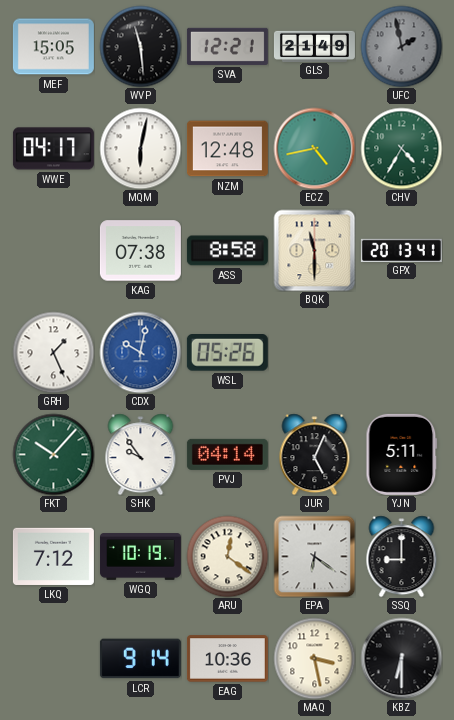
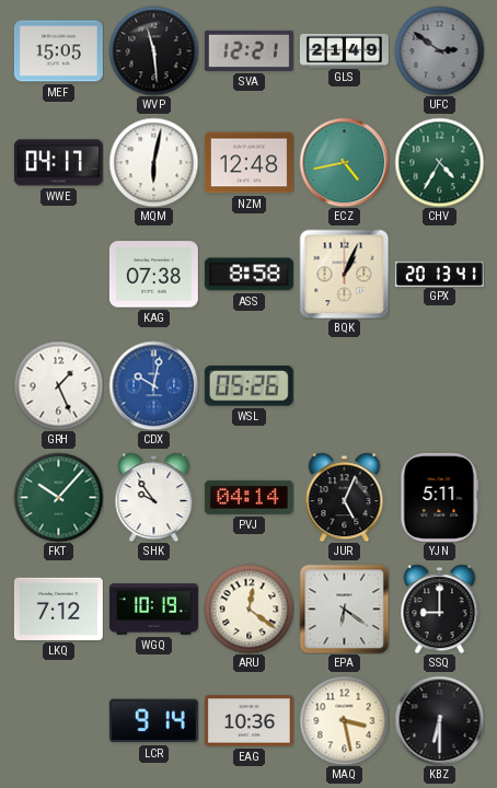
UFC: 1:58 -> 2:51
BQK: 11:30 -> 1:04
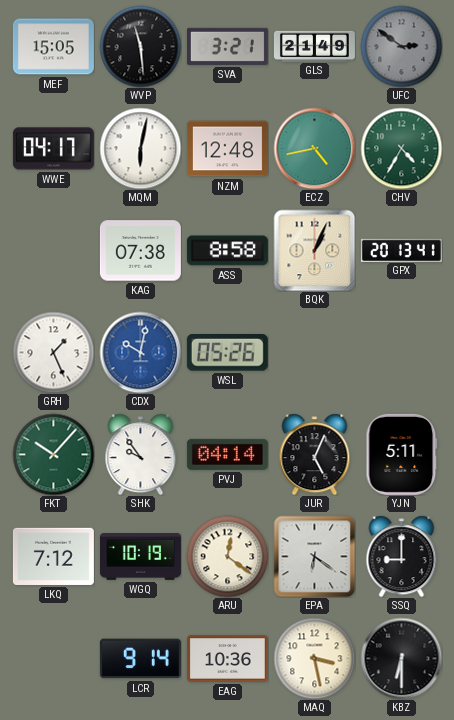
SVA: 12:21 -> 3:21
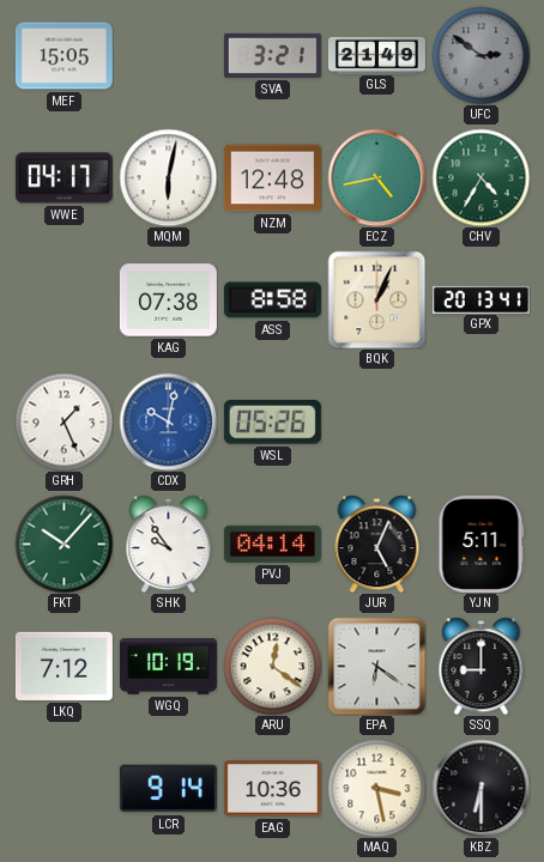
WVP: 11:29 -> none
